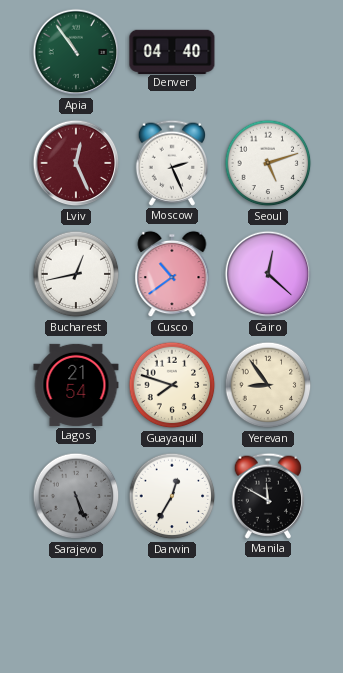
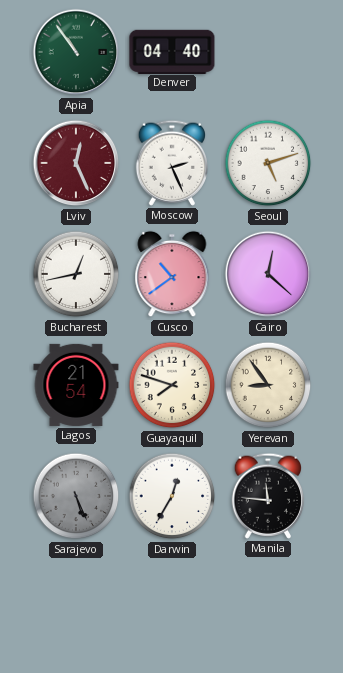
Manila: 11:50 -> 11:46
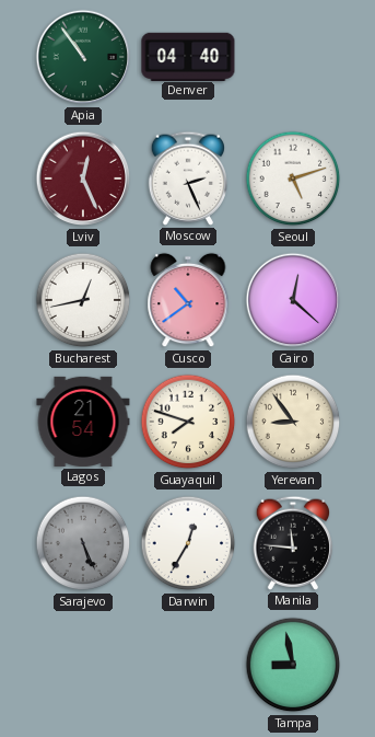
Tampa: none -> 8:58
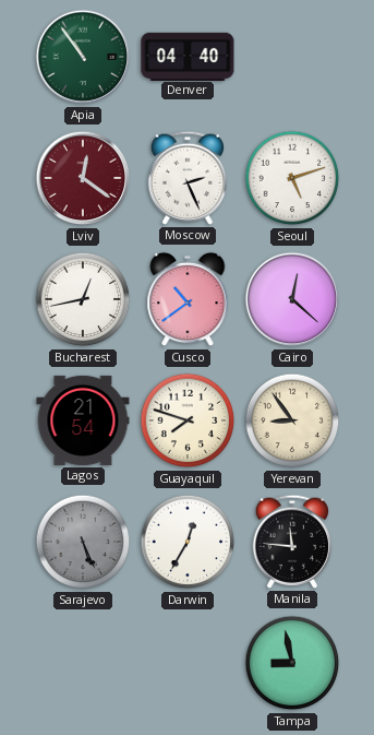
Lviv: 12:26 -> 12:21
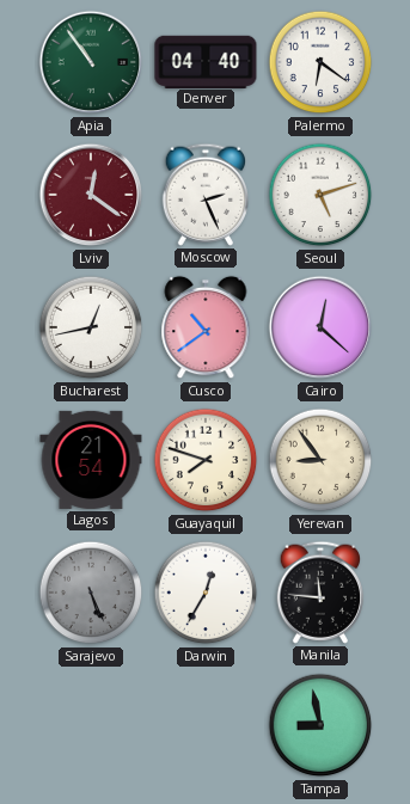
Palermo: none -> 6:21
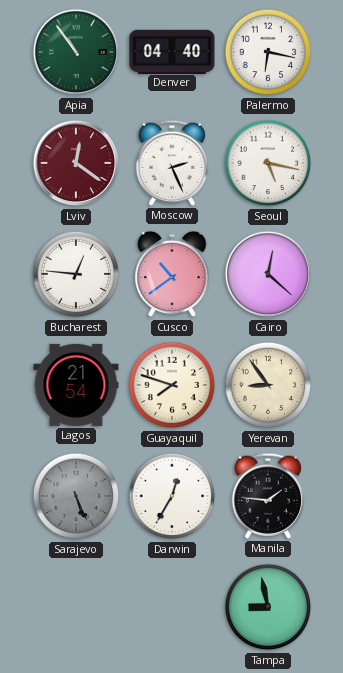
Palermo: 6:21 -> 6:17
Seoul: 5:12 -> 5:17
Bucharest: 12:43 -> 12:46
Manila: 11:46 -> 1:46
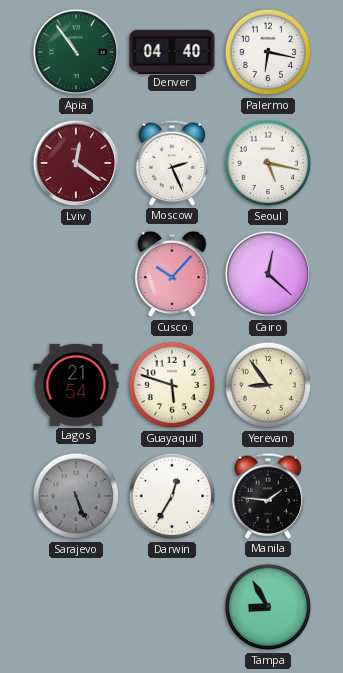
Bucharest: 12:46 -> none
Cusco: 10:39 -> 10:07
Guayaquil: 7:48 -> 5:48
Tampa: 8:58 -> 8:55
